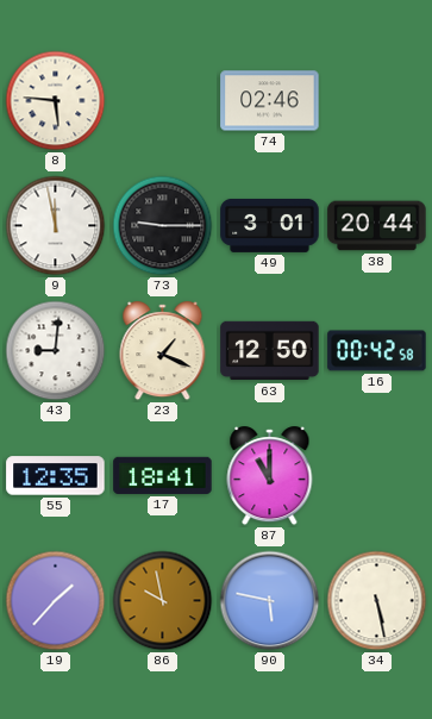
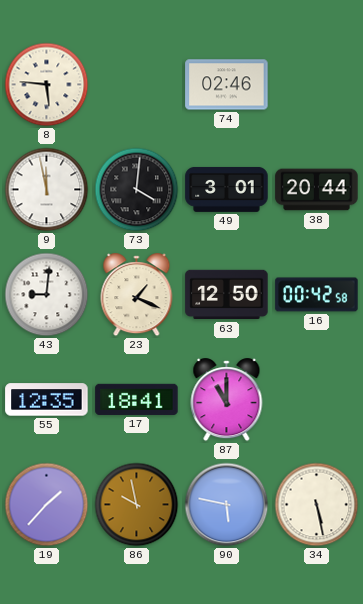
73: 9:15 -> 4:01
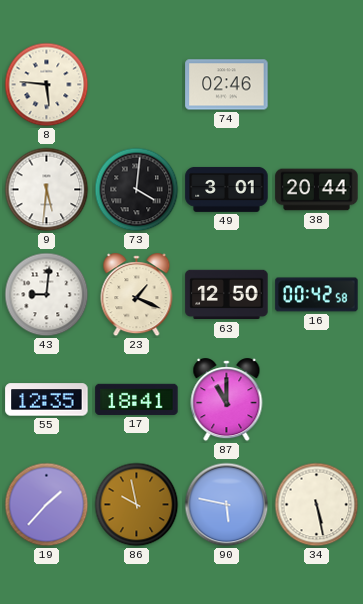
9: 11:58 -> 5:31
